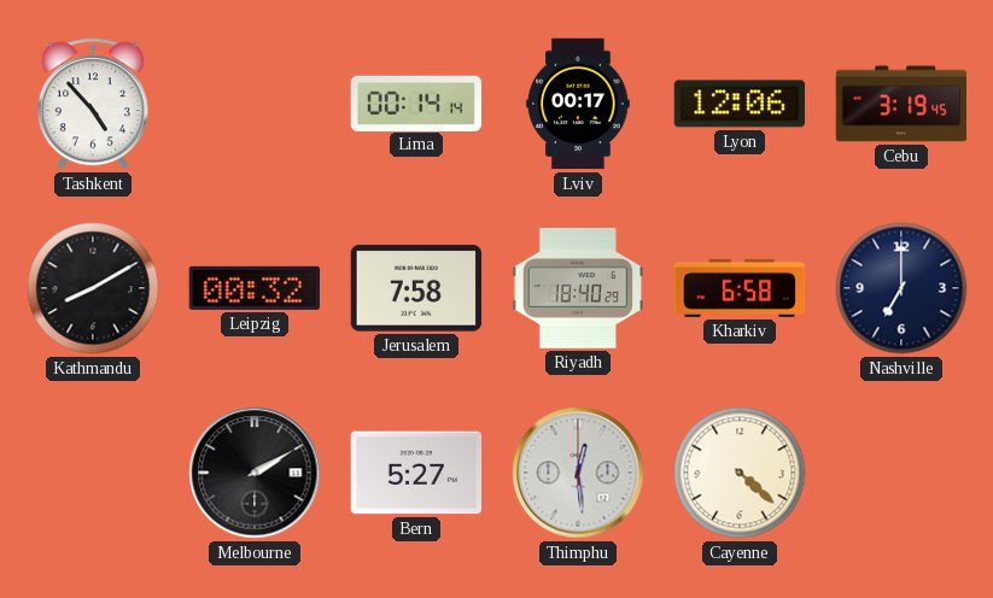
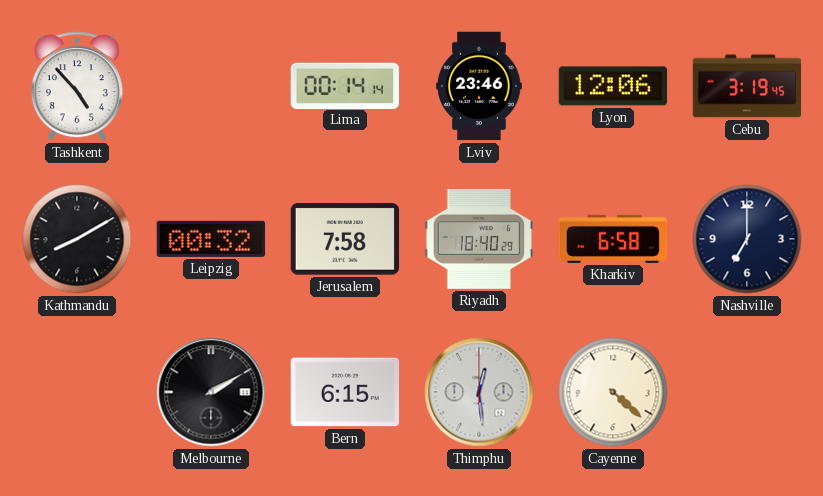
Lviv: 00:17 -> 23:46
Bern: 5:27 -> 6:15
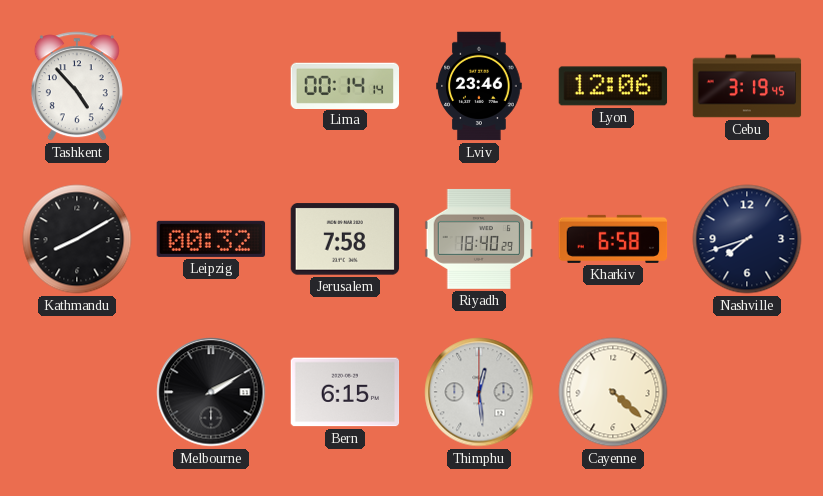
Nashville: 7:00 -> 7:42
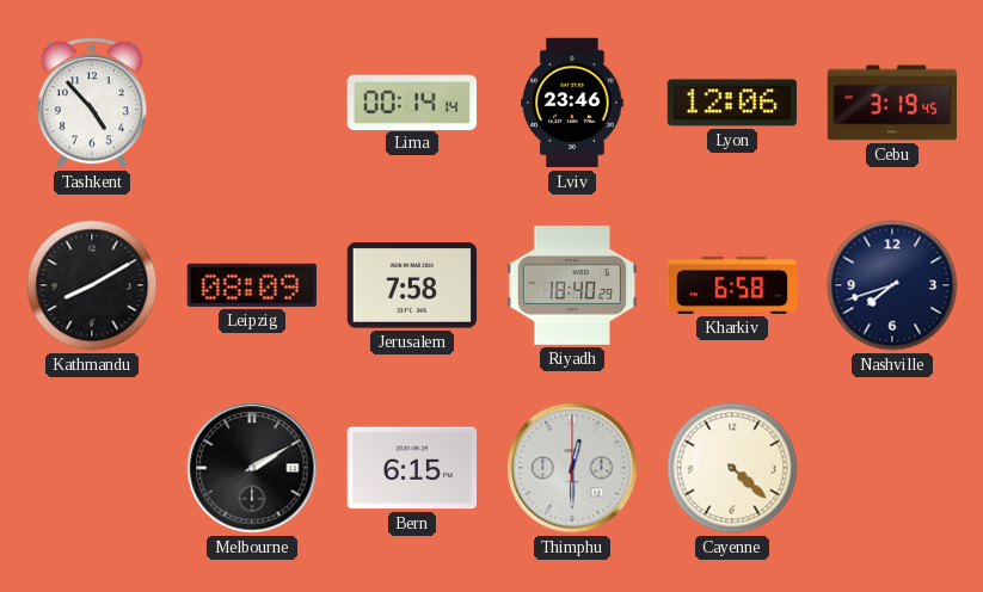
Leipzig: 00:32 -> 08:09
Thimphu: 12:29 -> 12:30
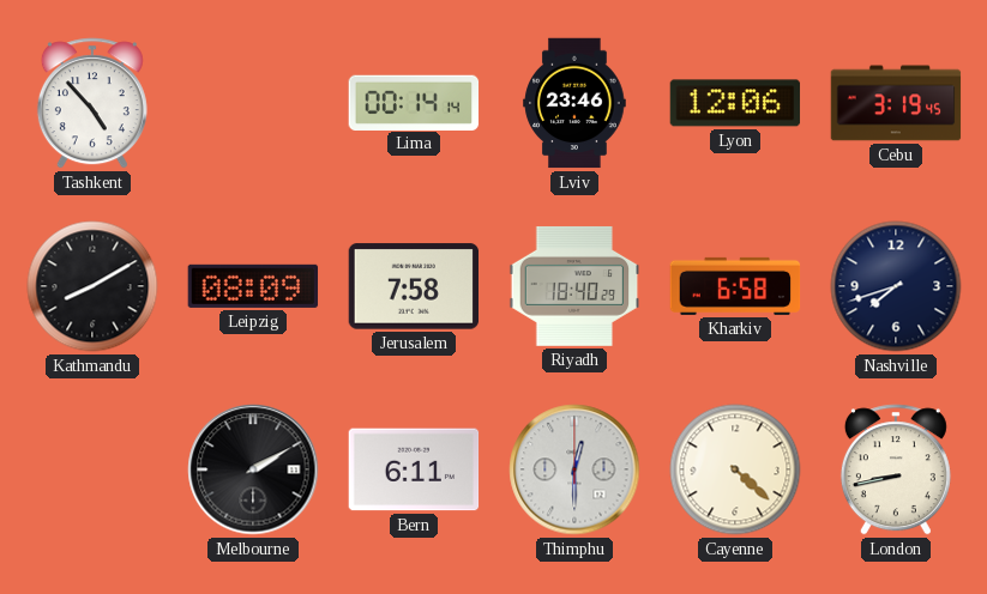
Bern: 6:15 -> 6:11
London: none -> 8:43
